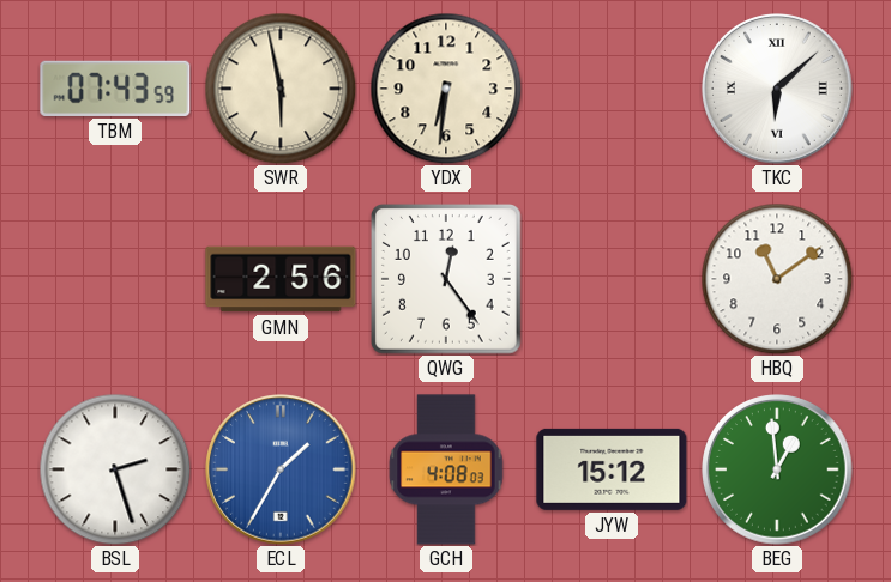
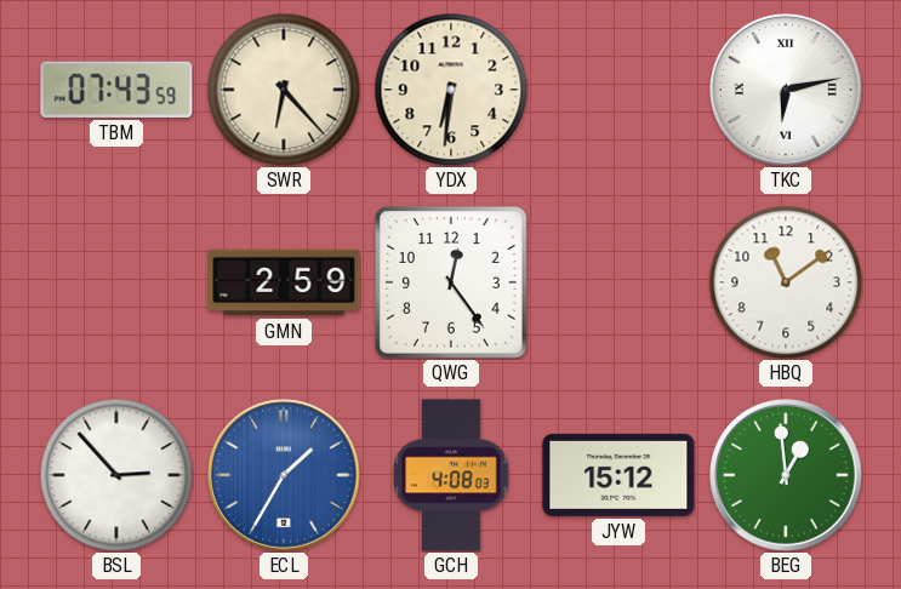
SWR: 5:58 -> 6:23
TKC: 6:08 -> 6:13
GMN: 2:56 -> 2:59
BSL: 2:27 -> 2:53
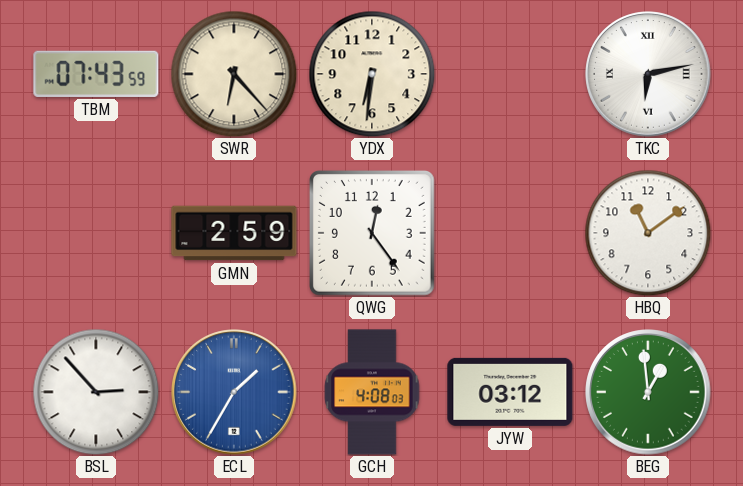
JYW: 15:12 -> 03:12
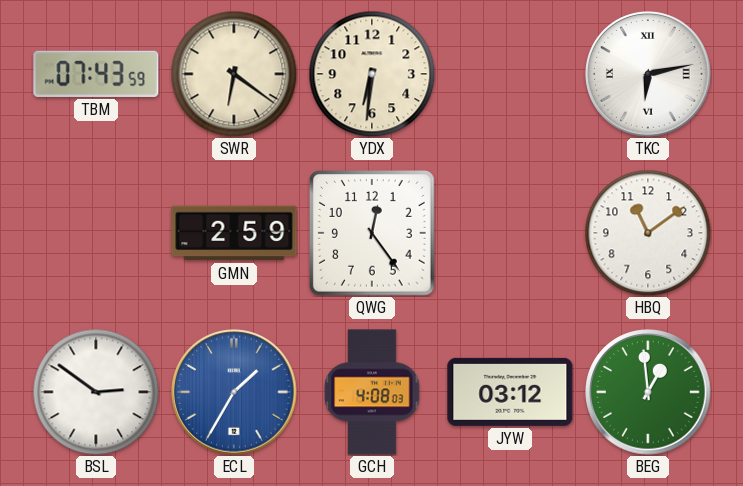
SWR: 6:23 -> 6:21
BSL: 2:53 -> 2:51
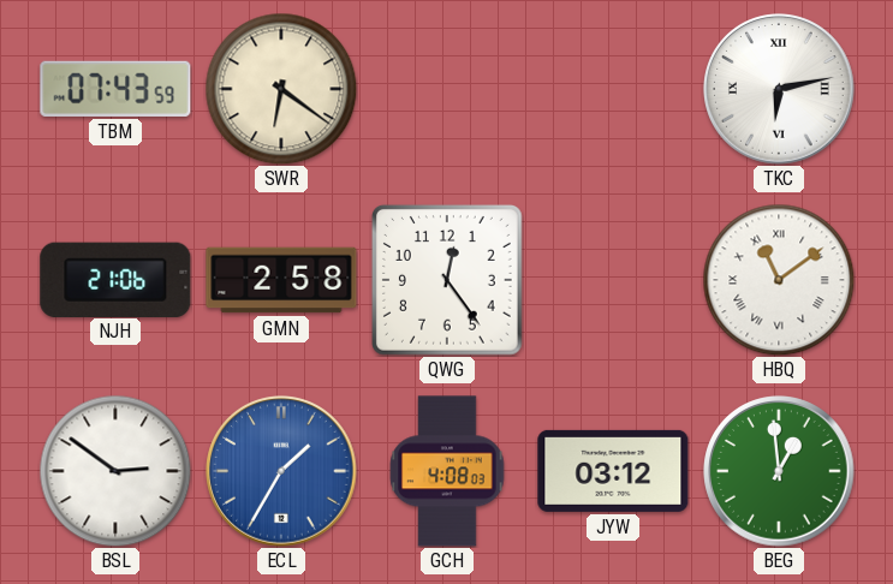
YDX: 6:31 -> none
NJH: none -> 21:06
GMN: 2:59 -> 2:58
HBQ numerals: Arabic -> Roman
